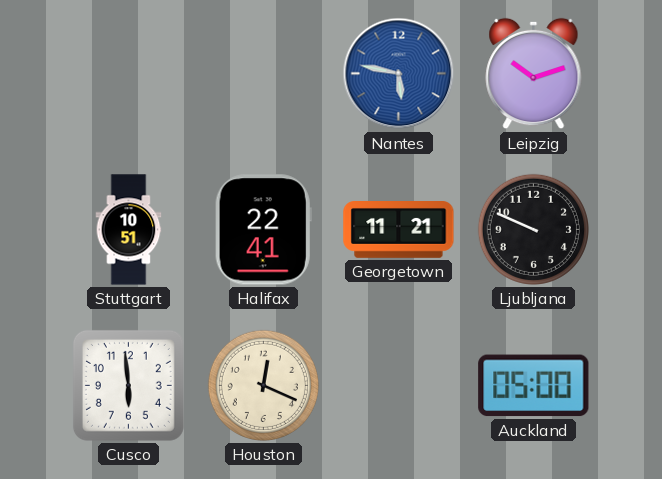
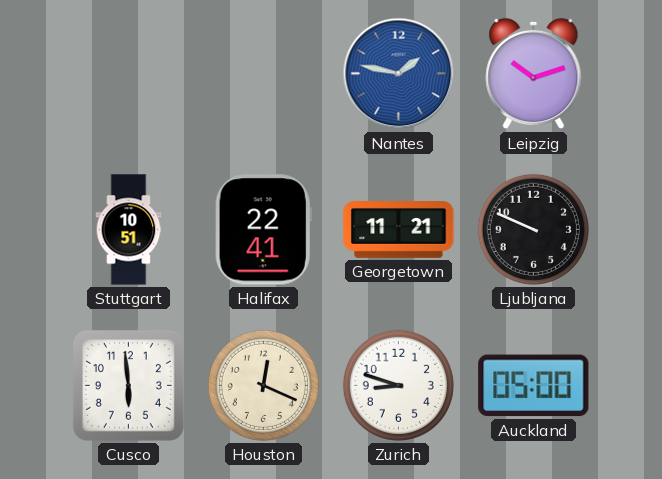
Nantes: 5:47 -> 1:47
Zurich: none -> 8:48
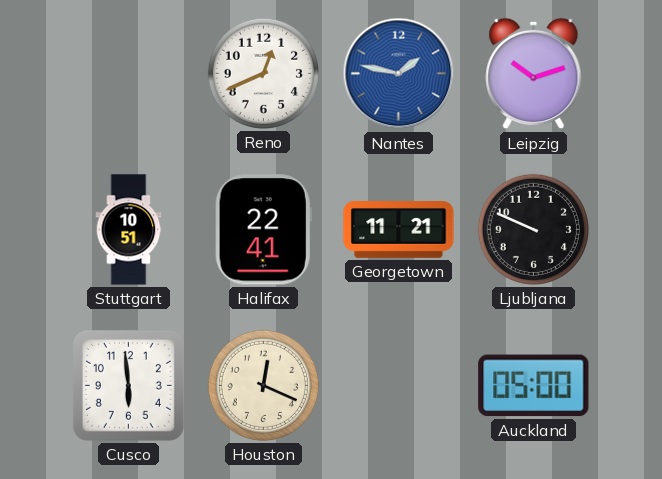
Reno: none -> 12:41
Zurich: 8:48 -> none
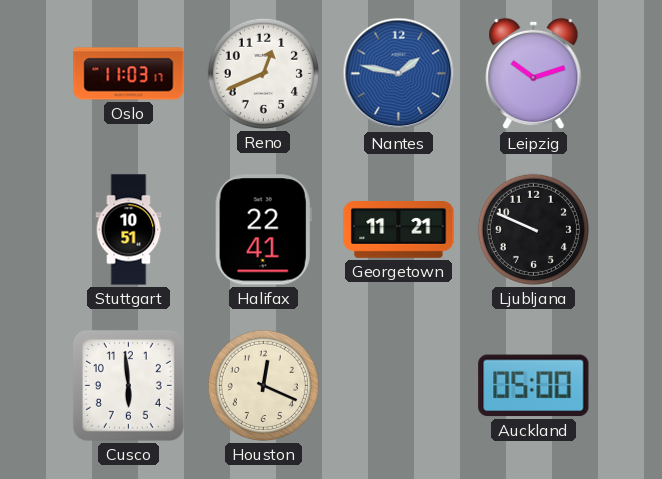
Oslo: none -> 11:03
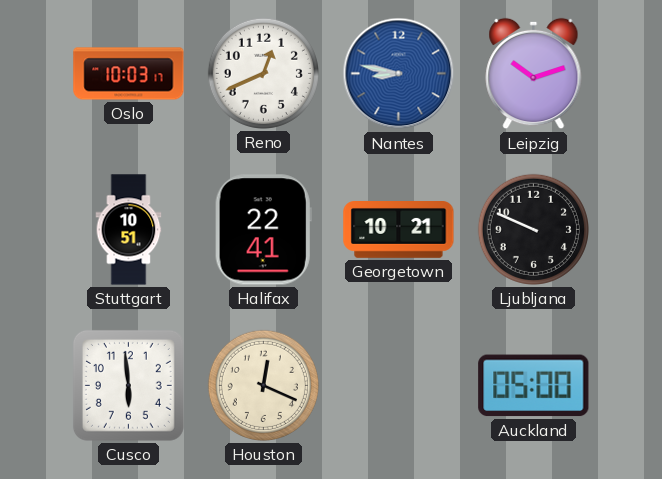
Oslo: 11:03 -> 10:03
Nantes: 1:47 -> 8:47
Georgetown: 11:21 -> 10:21
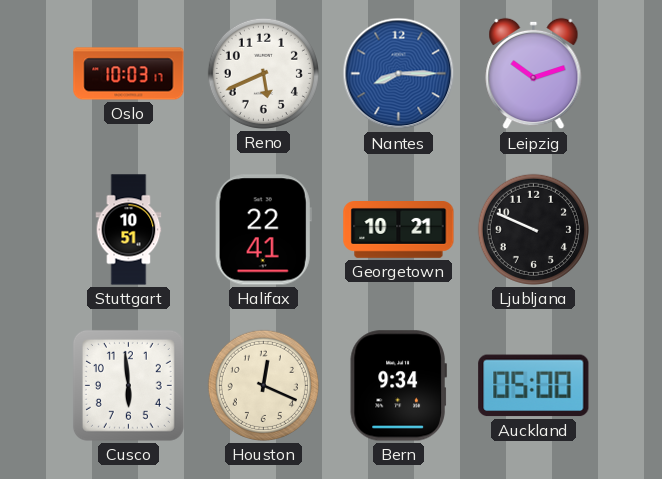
Reno: 12:41 -> 5:41
Nantes: 8:47 -> 8:15
Bern: none -> 9:34
